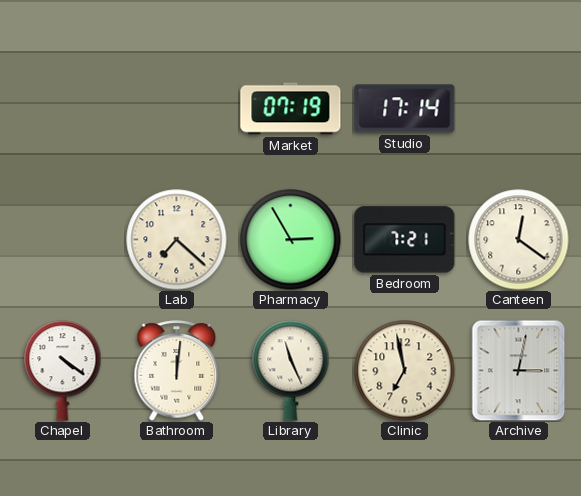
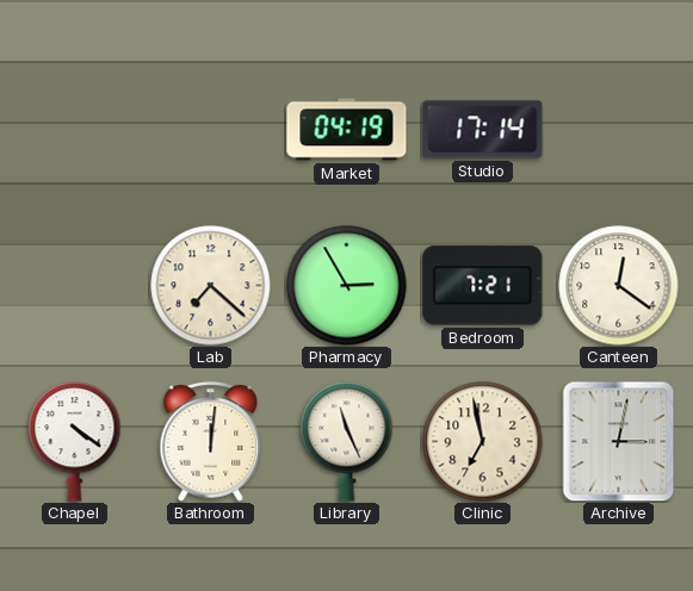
Market: 07:19 -> 04:19
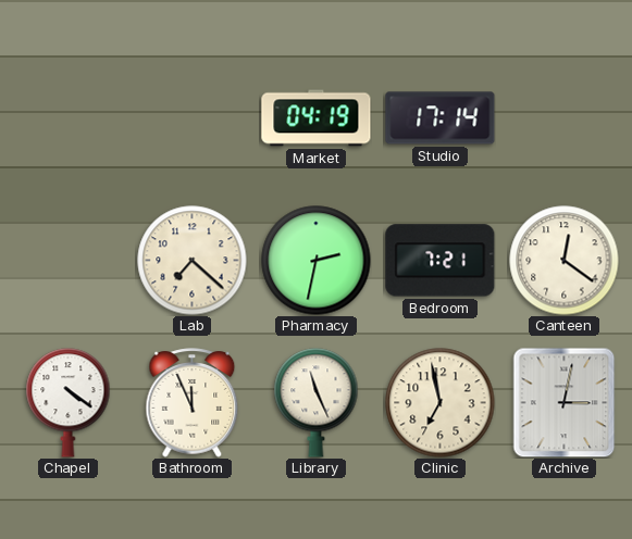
Pharmacy: 2:55 -> 2:32
Bathroom: 12:01 -> 11:56
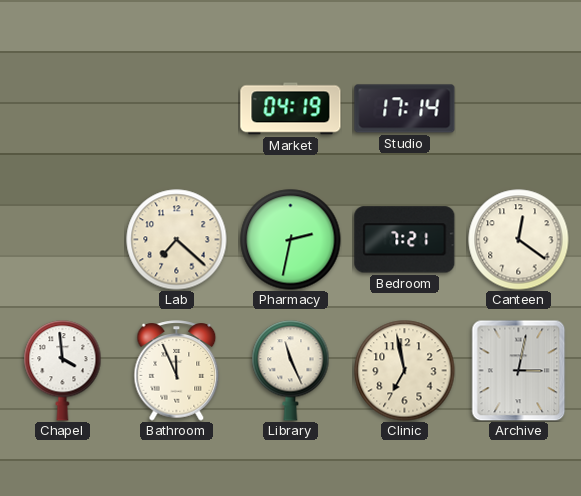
Chapel: 4:21 -> 3:59
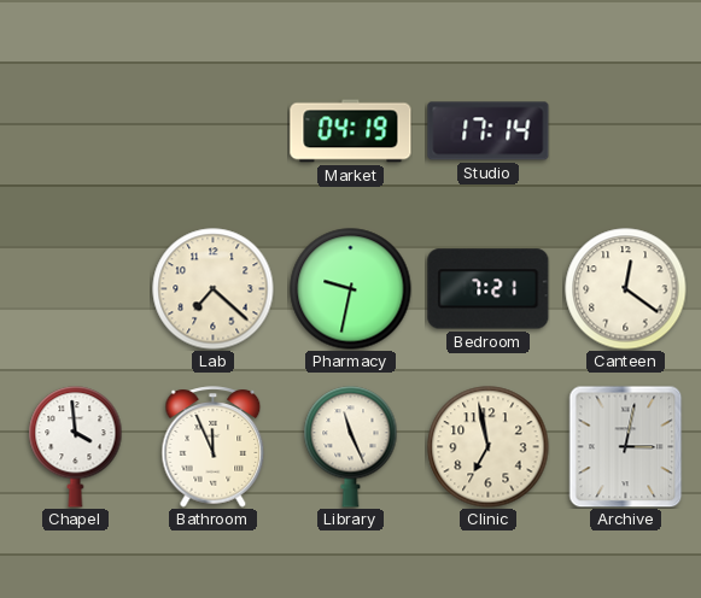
Pharmacy: 2:32 -> 9:32
